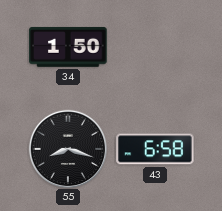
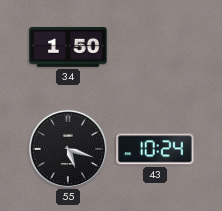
55: 8:18 -> 5:18
43: 6:58 -> 10:24
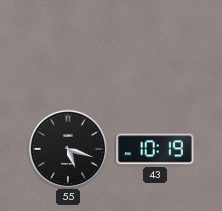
34: 1:50 -> none
43: 10:24 -> 10:19
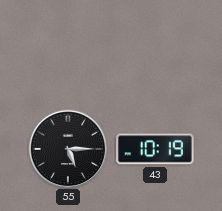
55: 5:18 -> 5:15
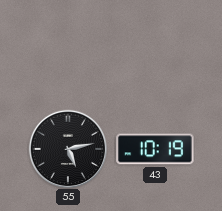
55: 5:15 -> 5:13
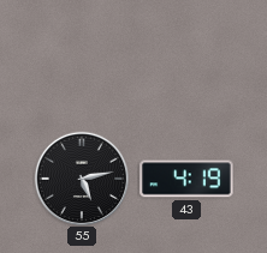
43: 10:19 -> 4:19
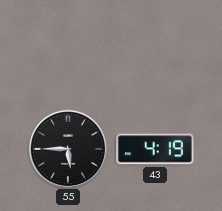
55: 5:13 -> 5:45
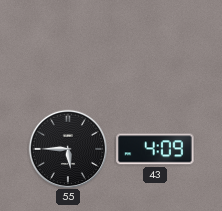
43: 4:19 -> 4:09
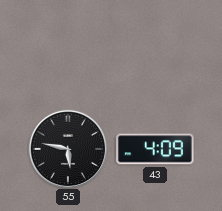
55: 5:45 -> 5:47
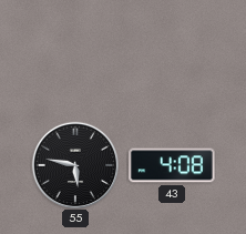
43: 4:09 -> 4:08
